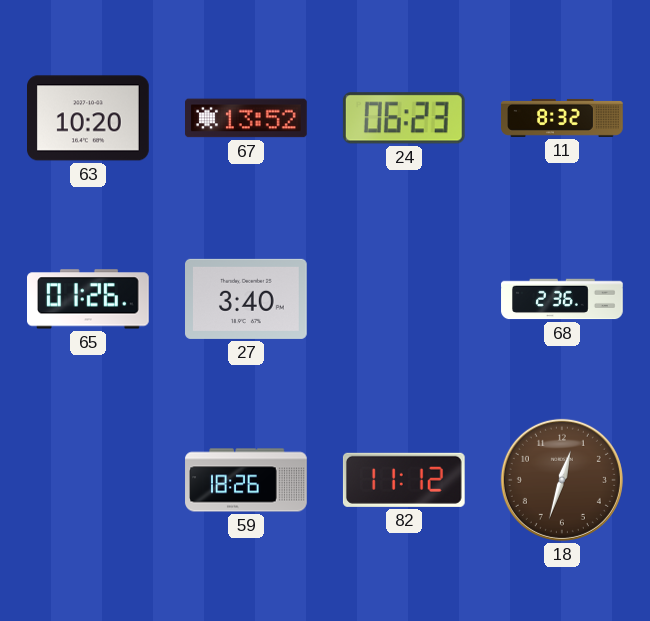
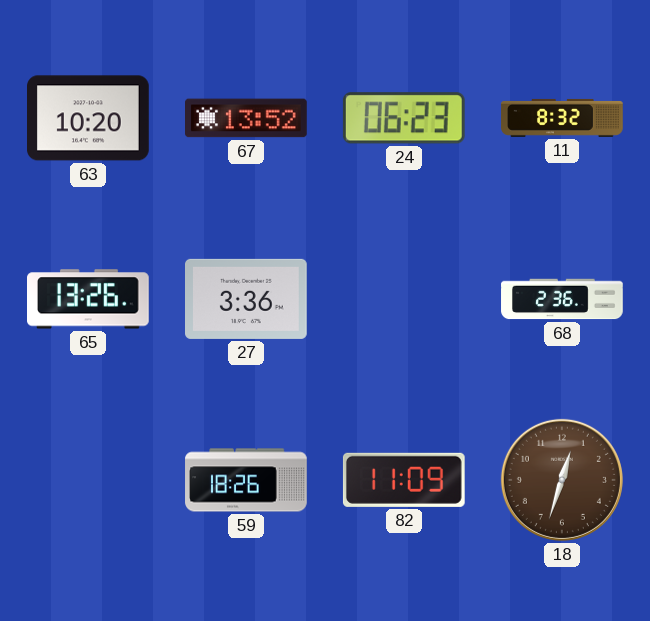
65: 01:26 -> 13:26
27: 3:40 -> 3:36
82: 11:12 -> 11:09
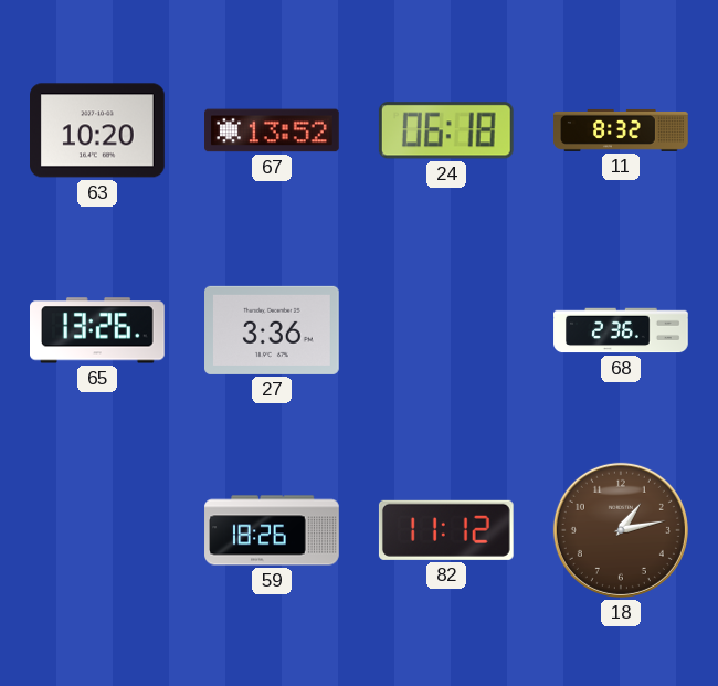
24: 06:23 -> 06:18
82: 11:09 -> 11:12
18: 12:33 -> 1:13
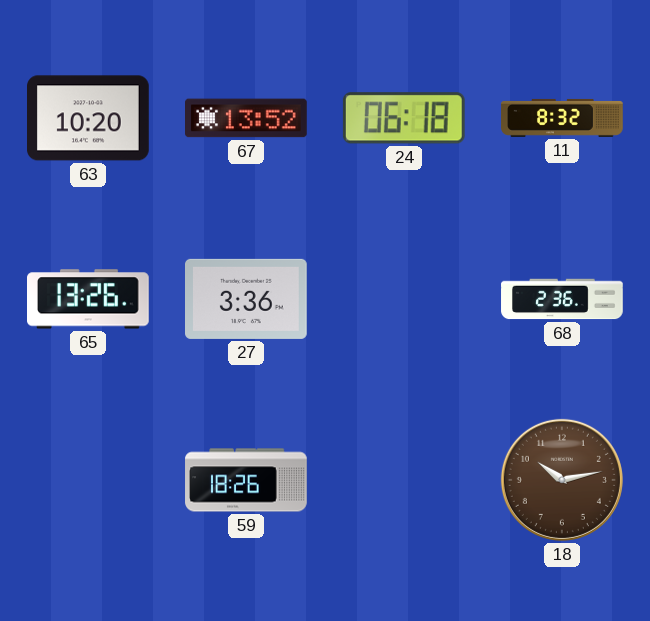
82: 11:12 -> none
18: 1:13 -> 10:13
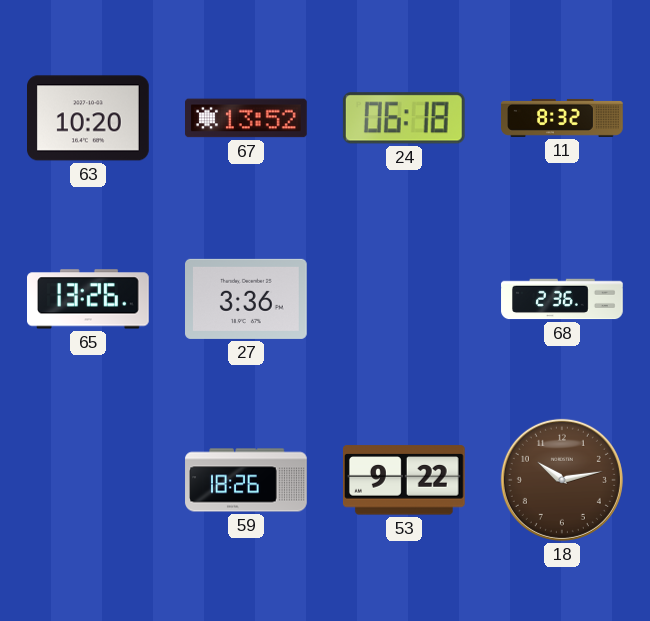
53: none -> 9:22
